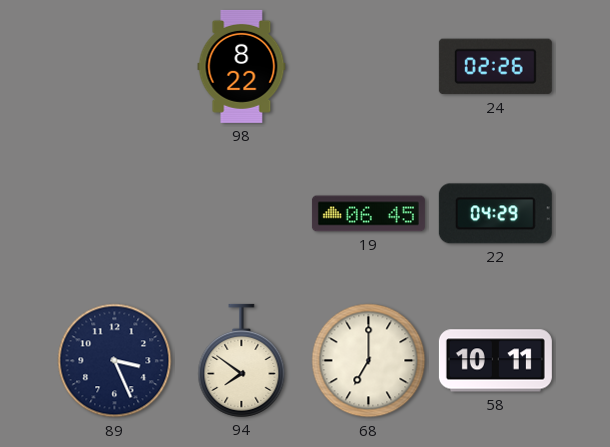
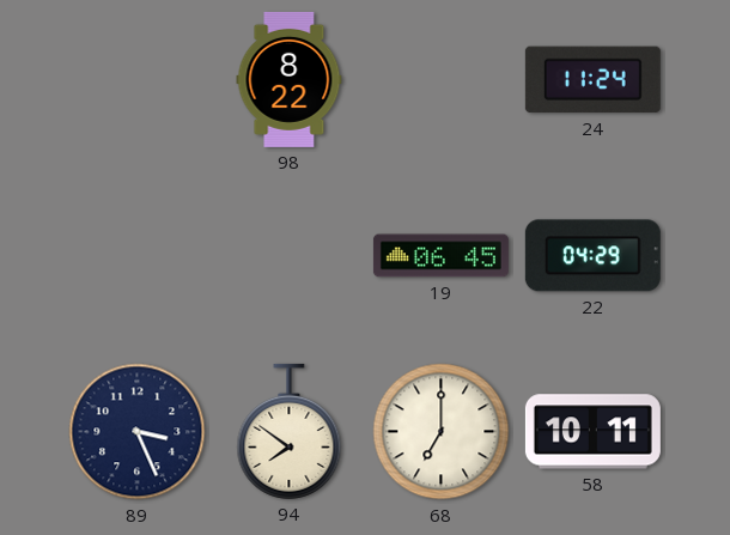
24: 02:26 -> 11:24
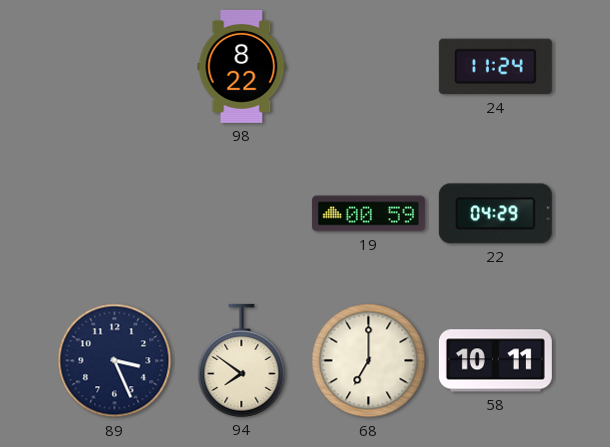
19: 06:45 -> 00:59
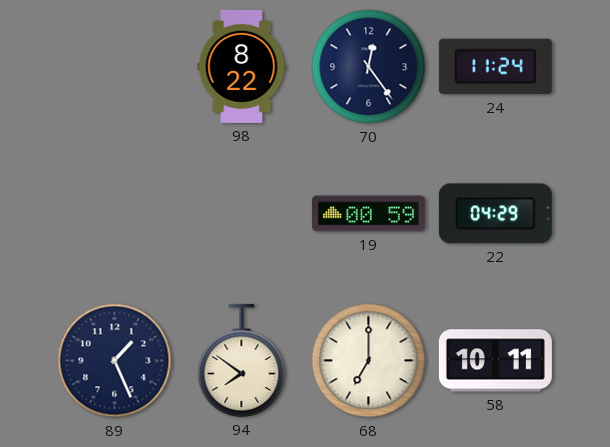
70: none -> 12:24
89: 3:26 -> 1:26
